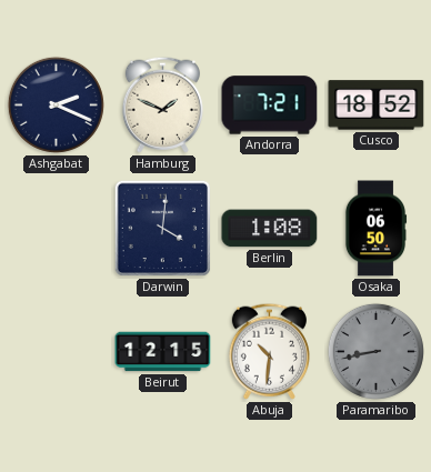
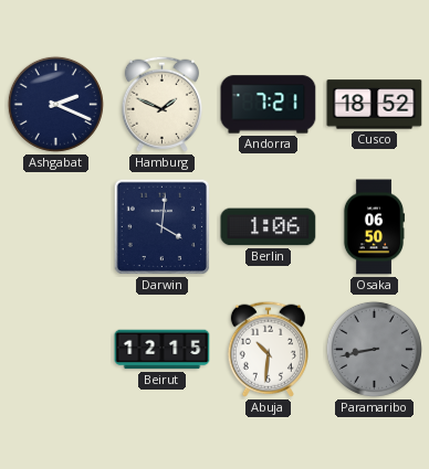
Berlin: 1:08 -> 1:06
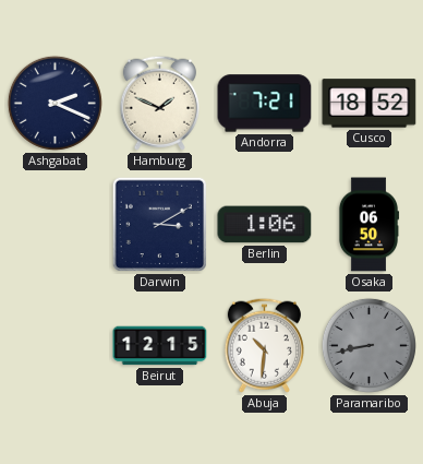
Darwin: 4:01 -> 3:10
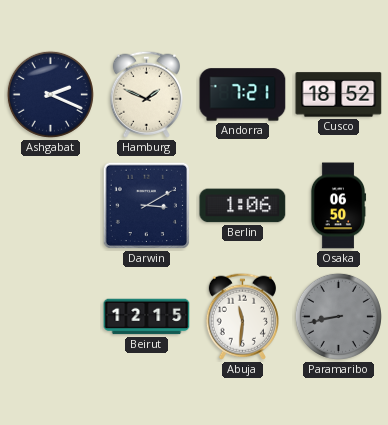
Abuja: 10:31 -> 11:31
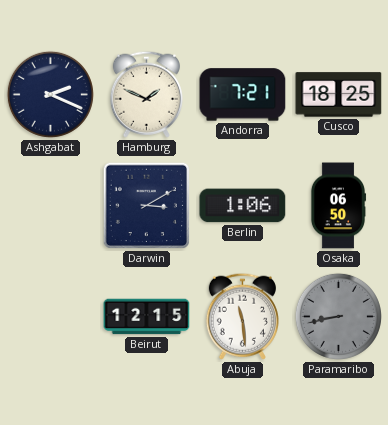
Cusco: 18:52 -> 18:25
Abuja: 11:31 -> 11:29
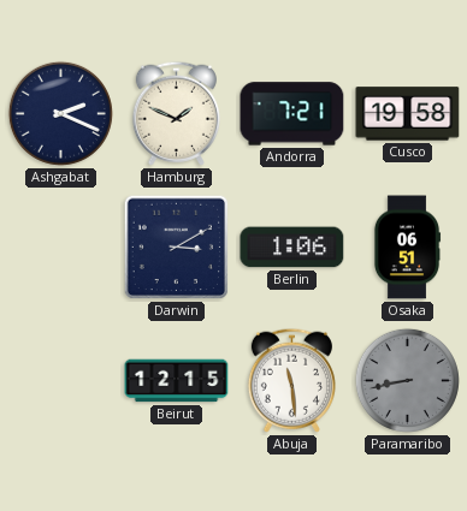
Cusco: 18:25 -> 19:58
Osaka: 06:50 -> 06:51
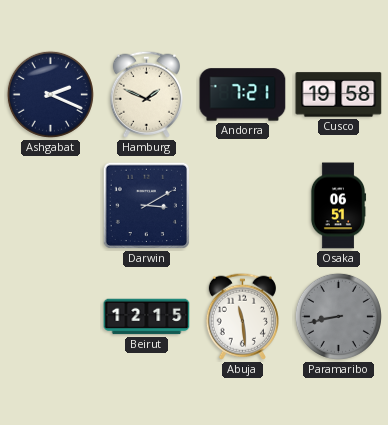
Berlin: 1:06 -> none
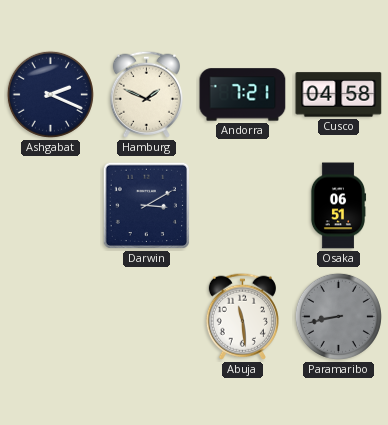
Cusco: 19:58 -> 04:58
Beirut: 12:15 -> none
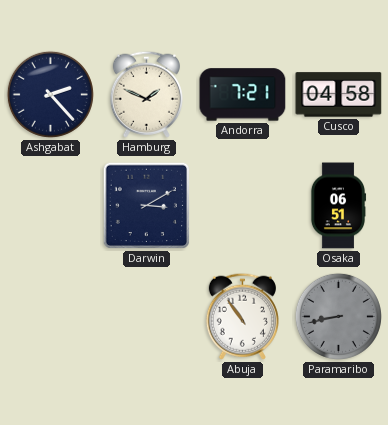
Ashgabat: 2:19 -> 2:23
Abuja: 11:29 -> 10:54
